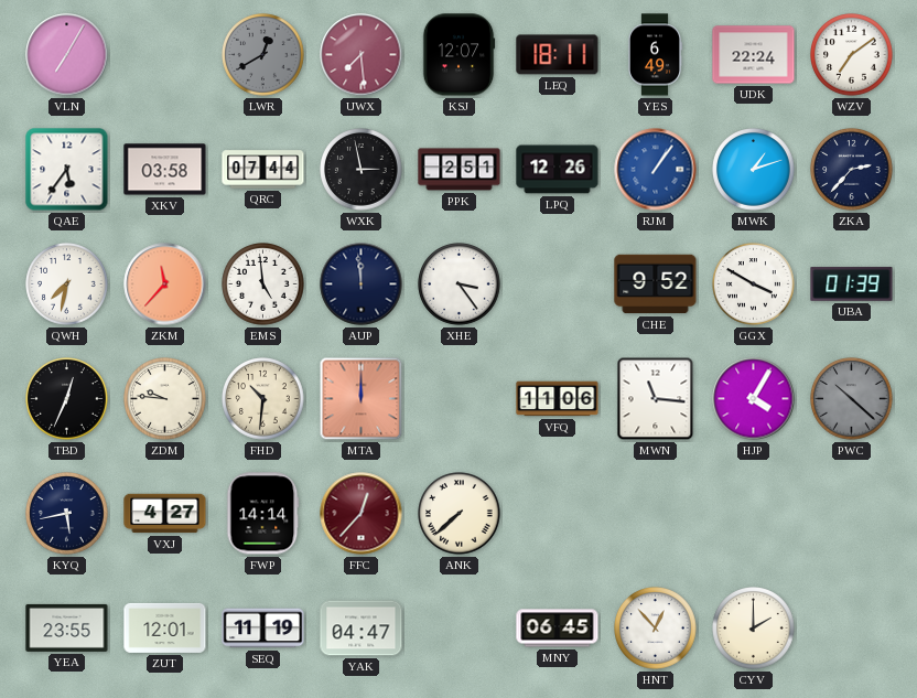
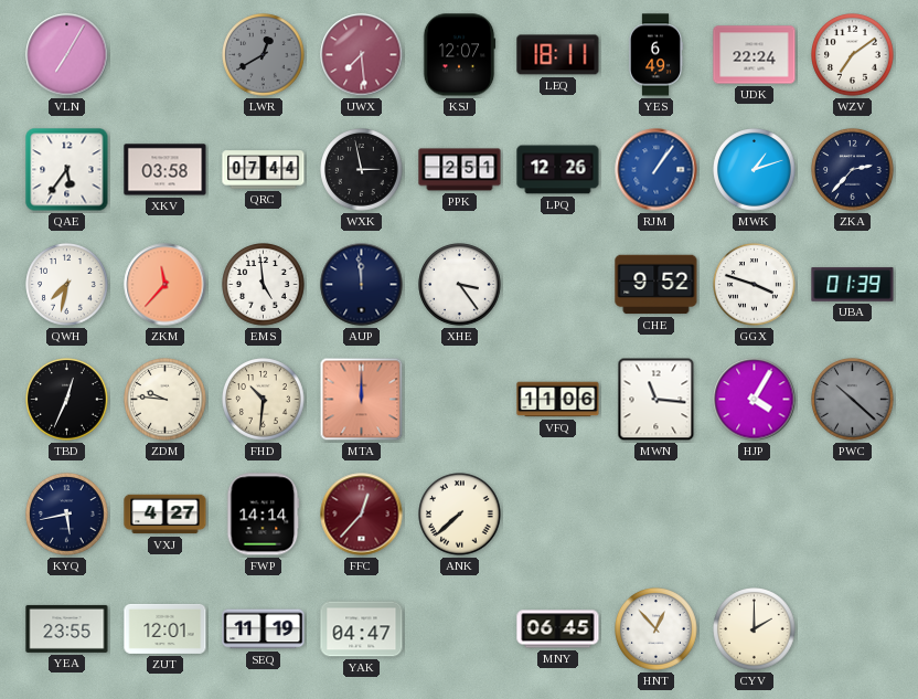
GGX: 3:50 -> 3:48
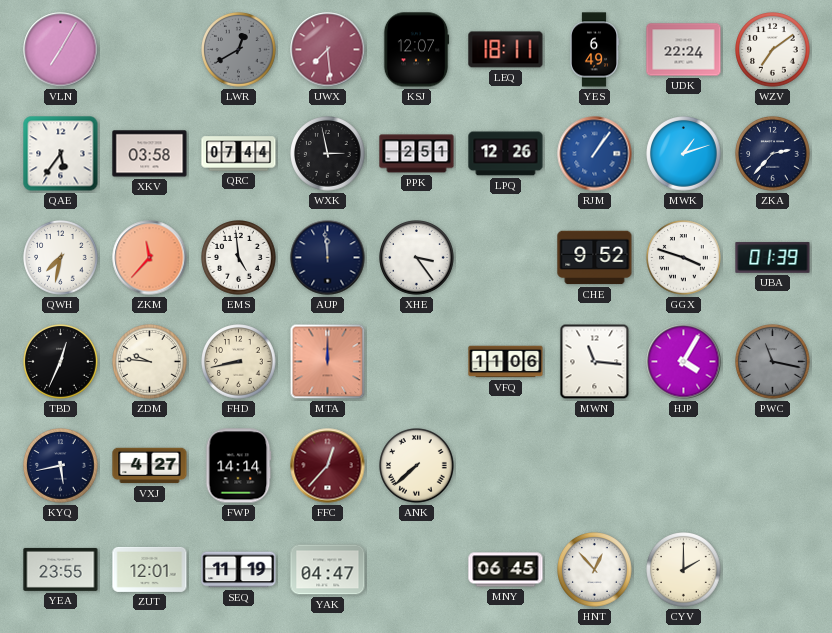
FHD: 10:31 -> 8:43
PWC: 10:22 -> 11:17
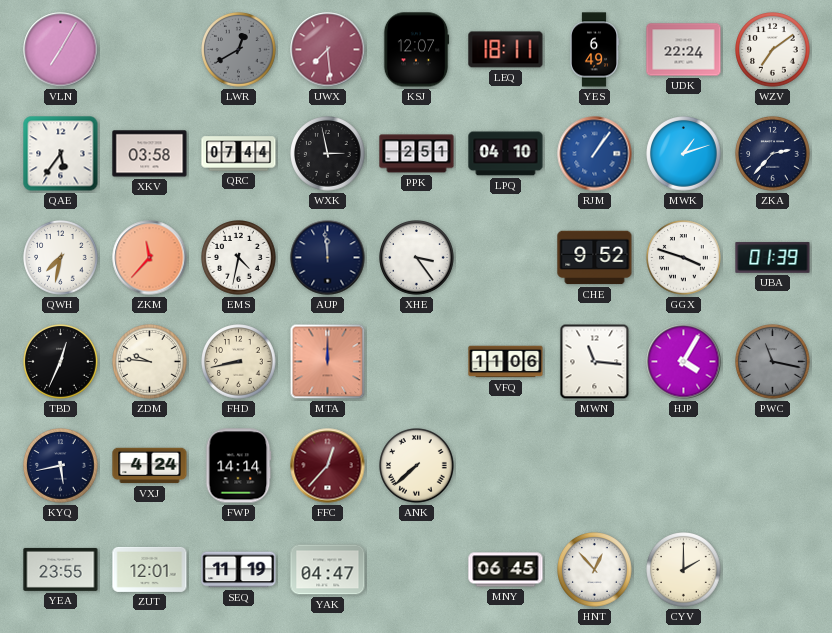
LPQ: 12:26 -> 04:10
EMS: 4:59 -> 4:32
VXJ: 4:27 -> 4:24
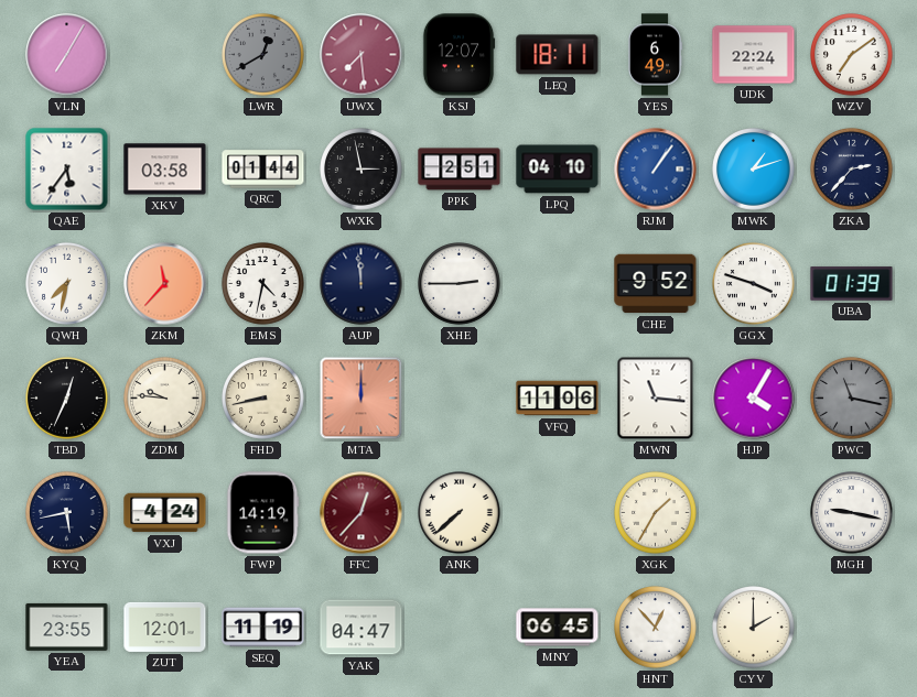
QRC: 07:44 -> 01:44
XHE: 3:24 -> 2:45
FWP: 14:14 -> 14:19
XGK: none -> 1:35
MGH: none -> 9:17
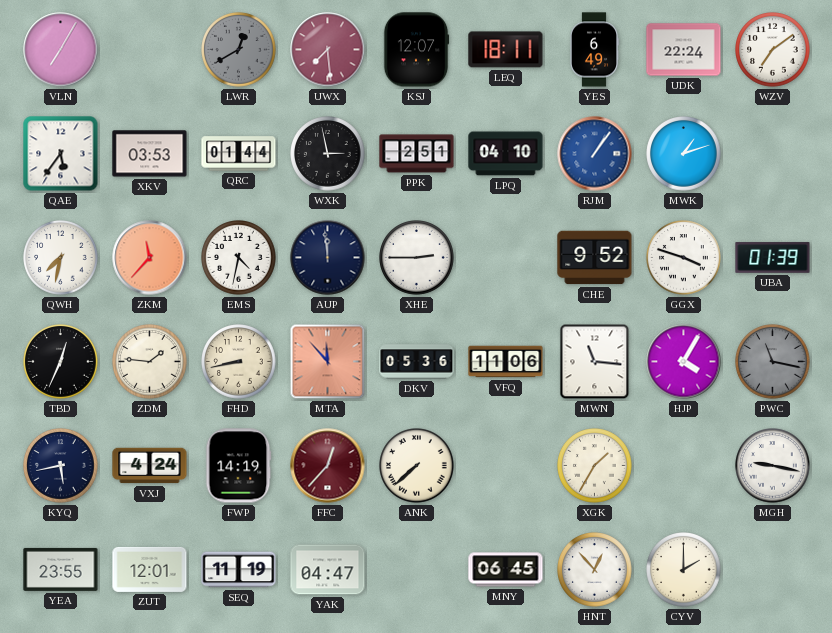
XKV: 03:58 -> 03:53
ZKA: 2:37 -> none
ZDM: 9:46 -> 1:46
MTA: 12:00 -> 11:53
DKV: none -> 05:36
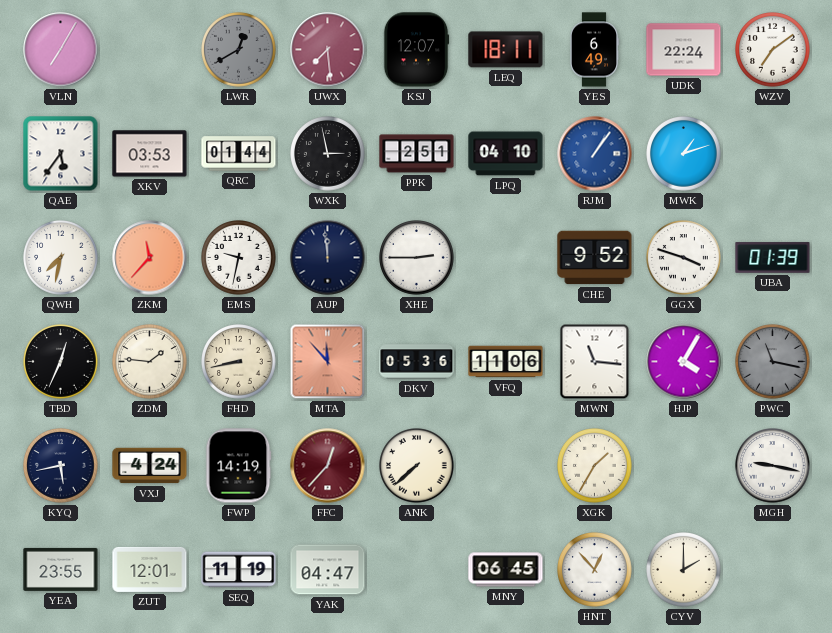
EMS: 4:32 -> 9:32
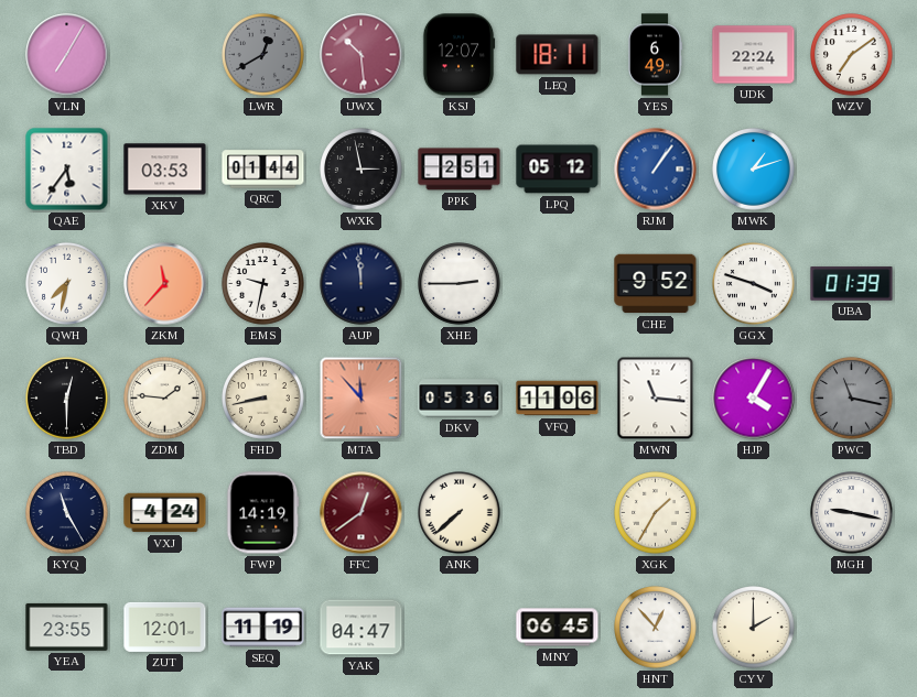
UWX: 7:29 -> 10:29
LPQ: 04:10 -> 05:12
TBD: 12:34 -> 12:30
KYQ: 5:43 -> 11:25
FFC: 12:37 -> 12:39
